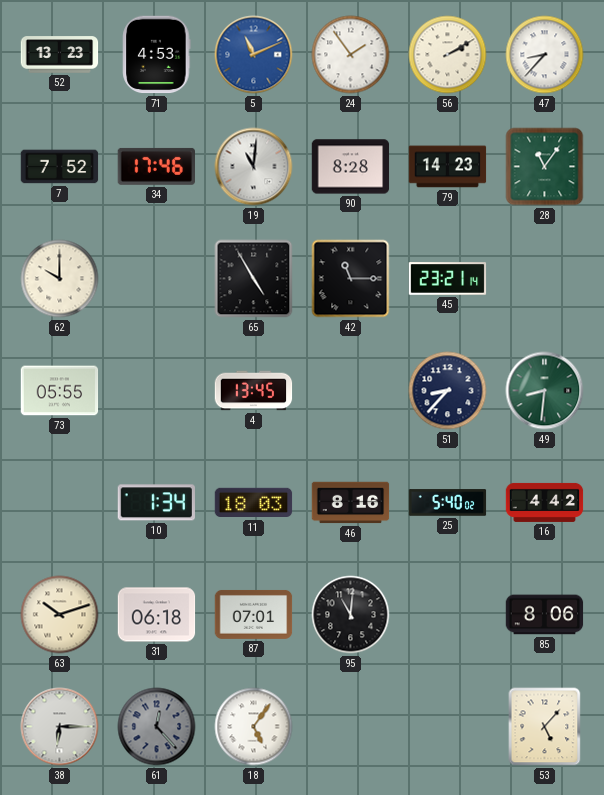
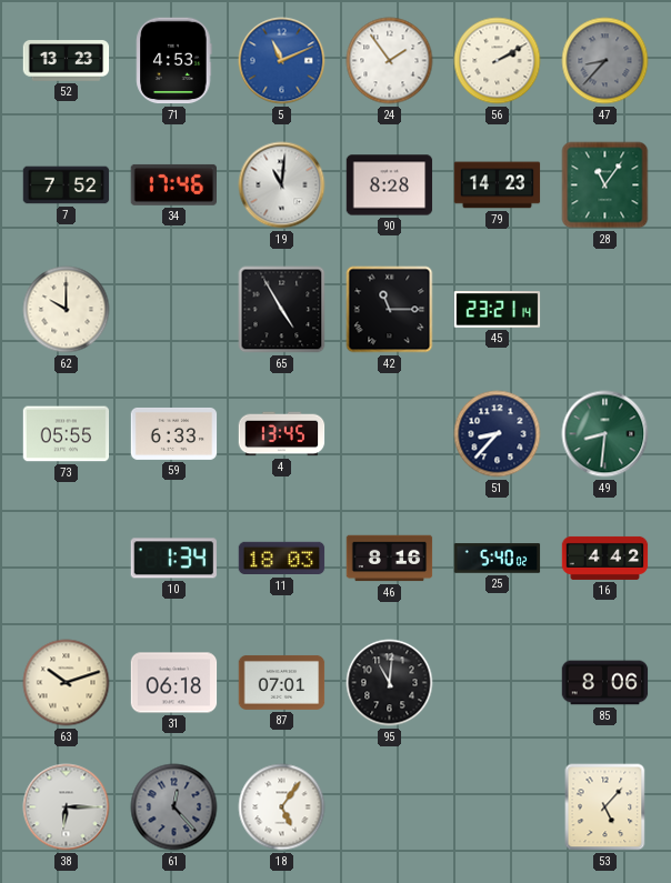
47 dial: white -> grey
59: none -> 6:33
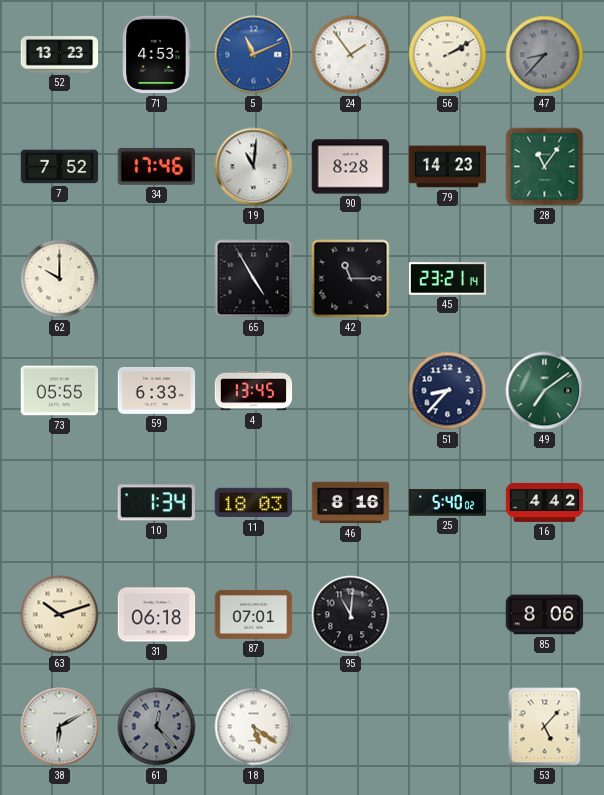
49: 8:31 -> 7:09
38: 6:15 -> 6:10
18: 5:06 -> 5:21
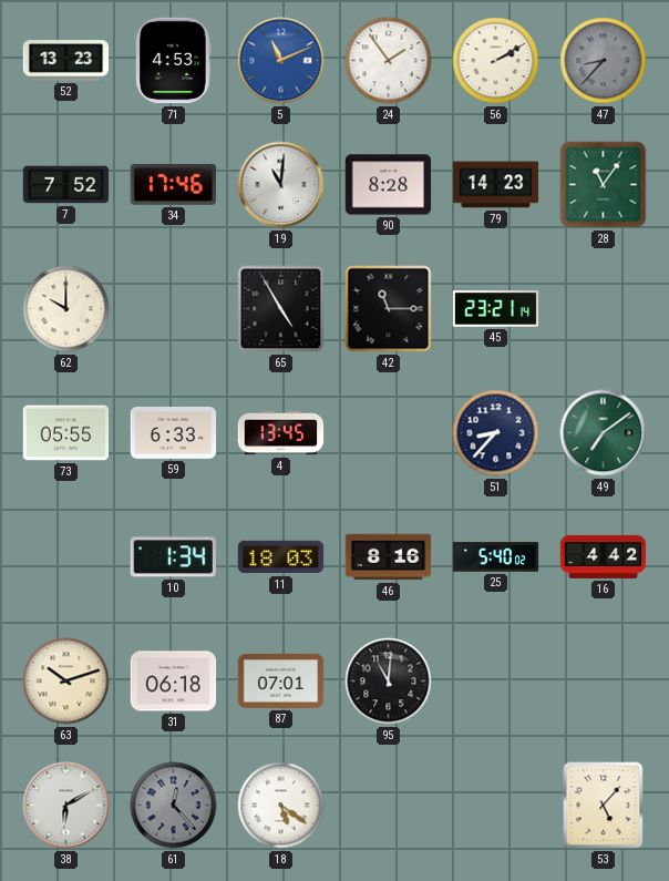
85: 8:06 -> none
